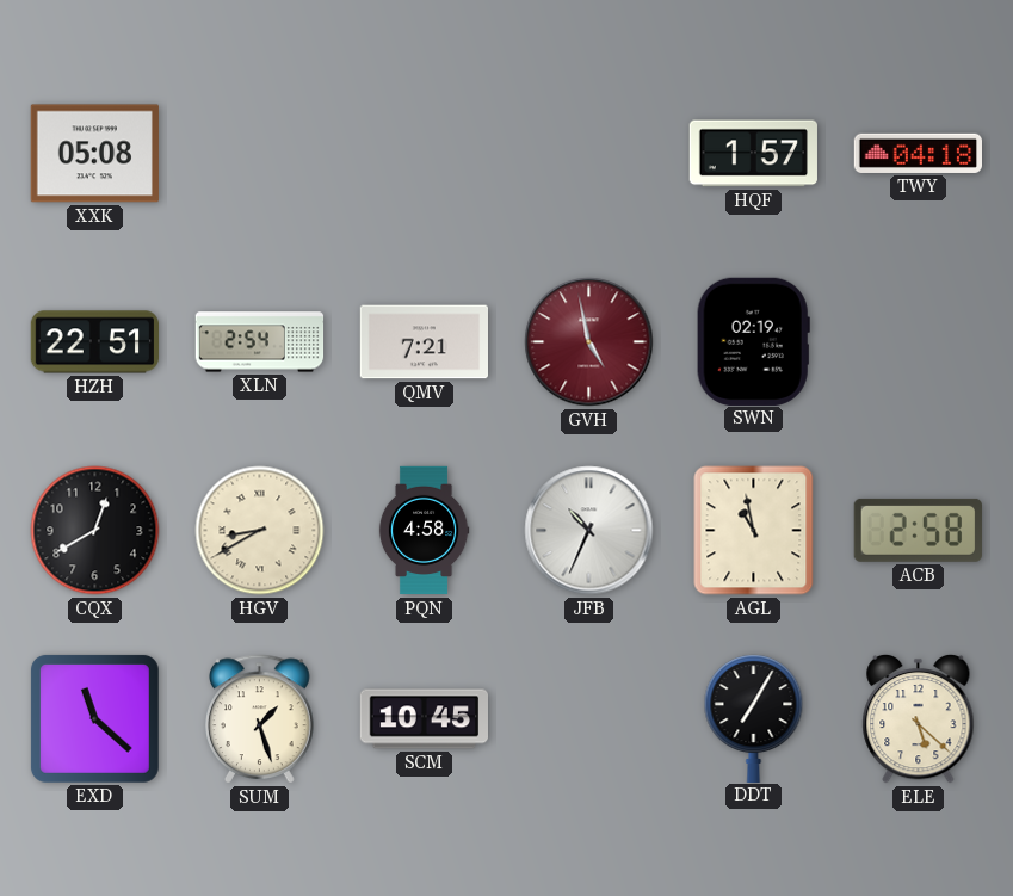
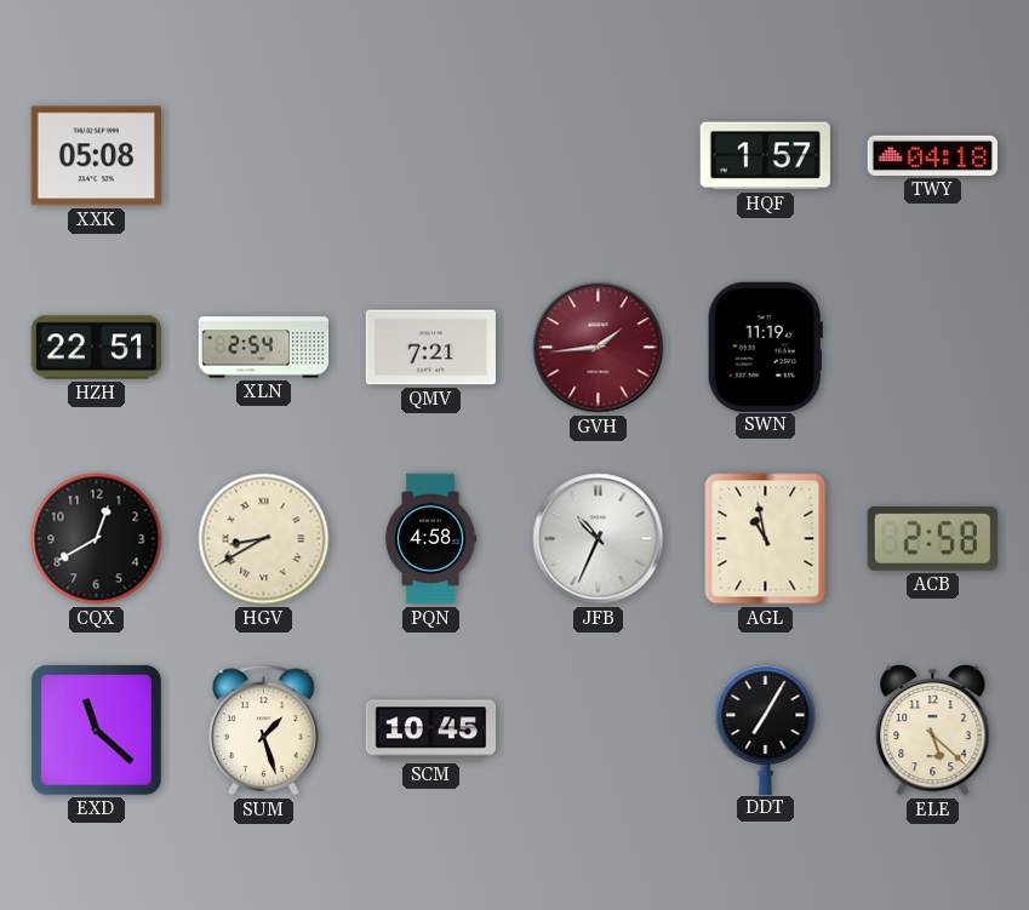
GVH: 4:58 -> 1:44
SWN: 02:19 -> 11:19
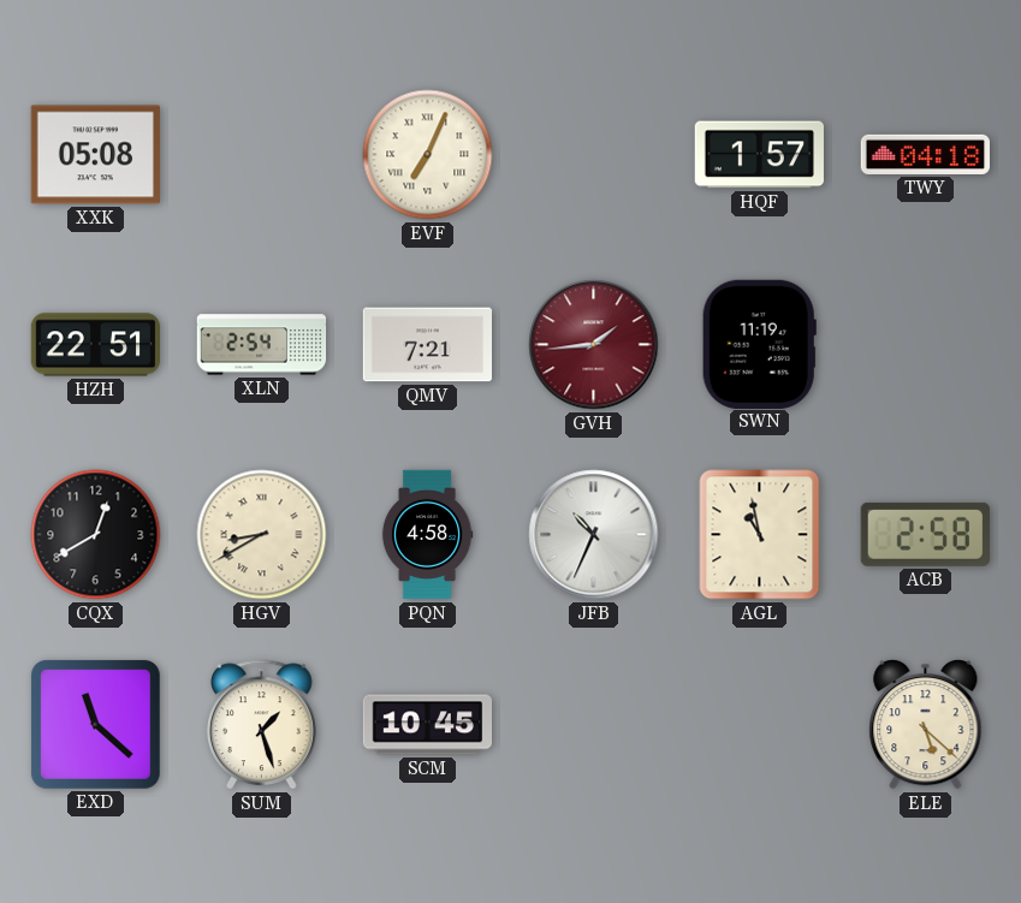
EVF: none -> 7:04
DDT: 7:05 -> none
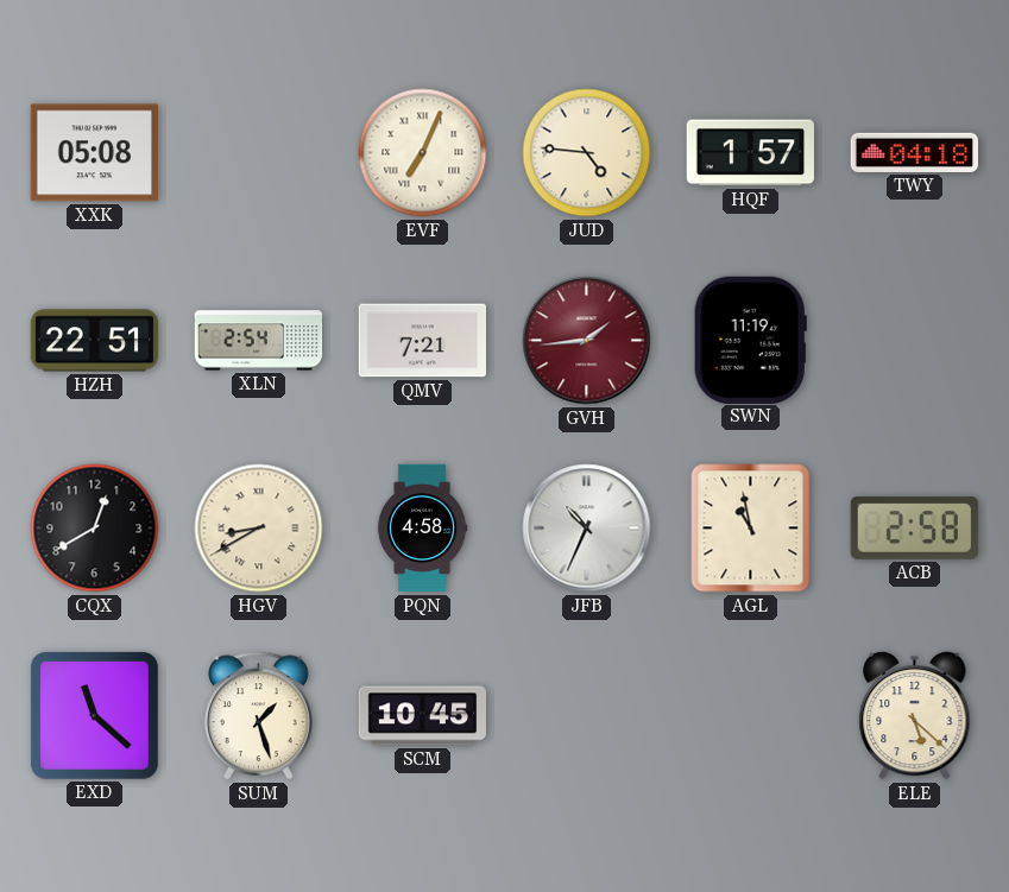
JUD: none -> 4:46
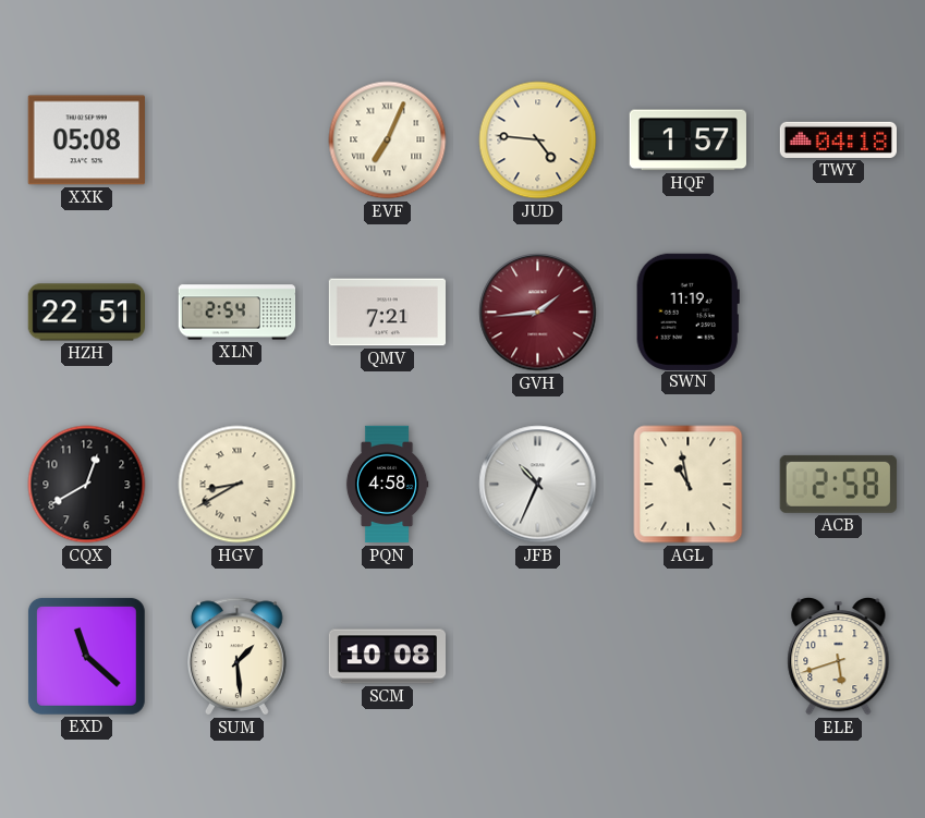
SUM: 1:27 -> 1:29
SCM: 10:45 -> 10:08
ELE: 5:22 -> 5:42
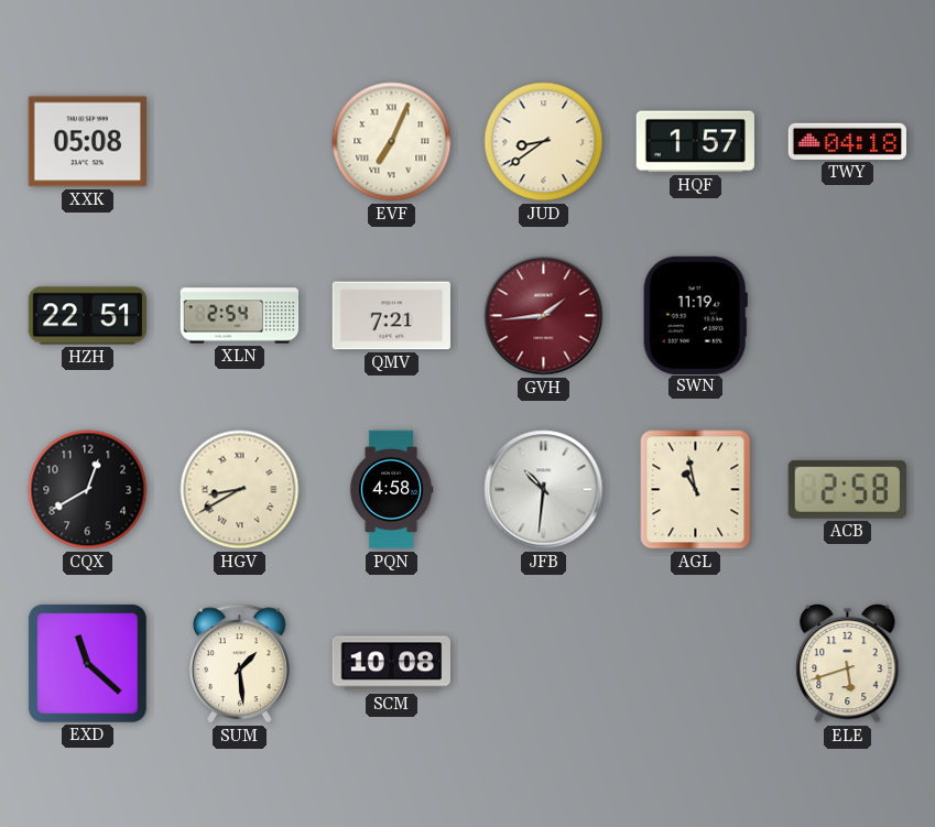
JUD: 4:46 -> 8:39
JFB: 10:34 -> 10:31
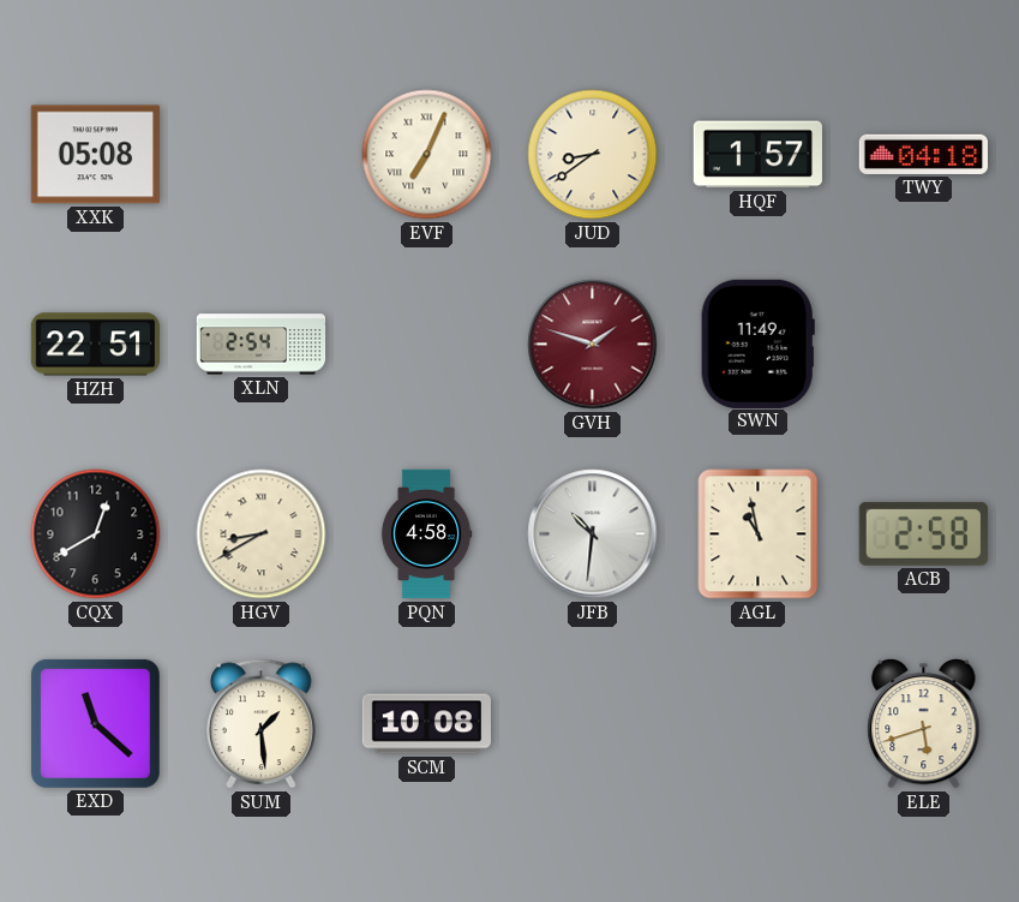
QMV: 7:21 -> none
GVH: 1:44 -> 1:48
SWN: 11:19 -> 11:49
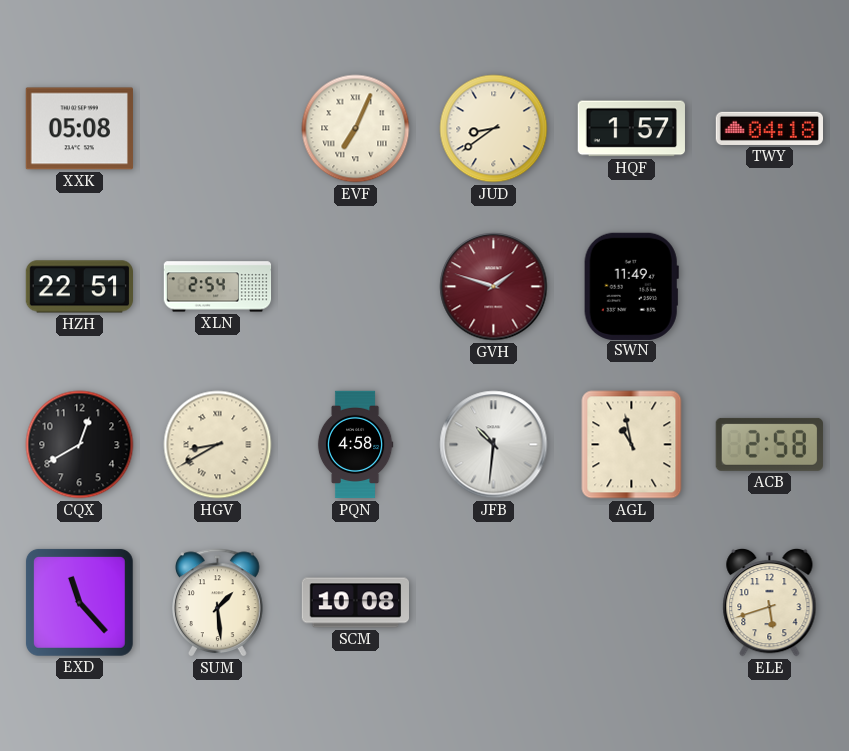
EXD: 11:22 -> 11:23
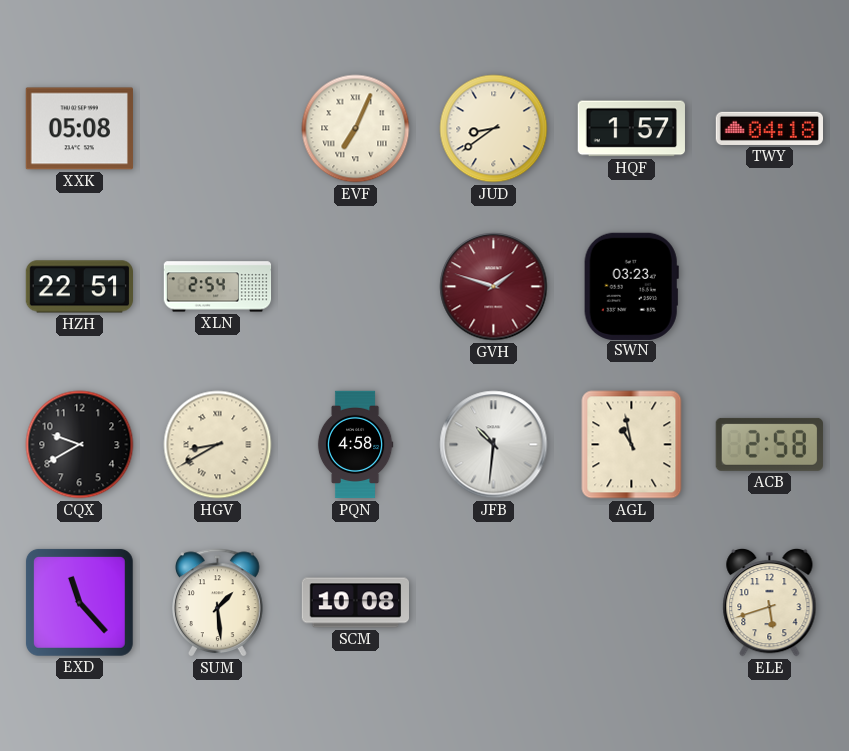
SWN: 11:49 -> 03:23
CQX: 12:40 -> 9:40
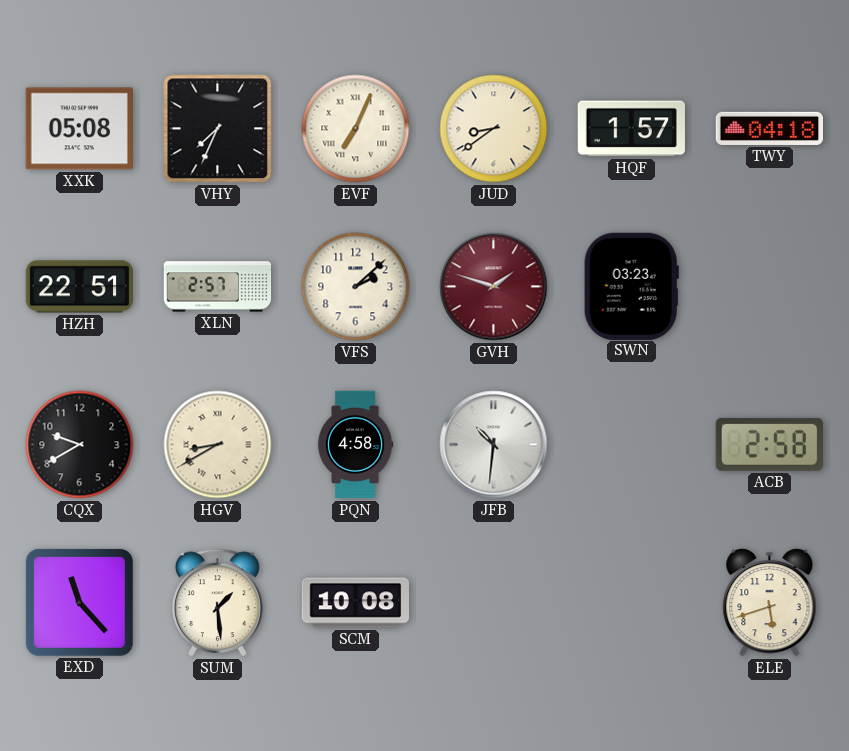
VHY: none -> 7:34
XLN: 2:54 -> 2:57
VFS: none -> 2:08
AGL: 10:58 -> none
